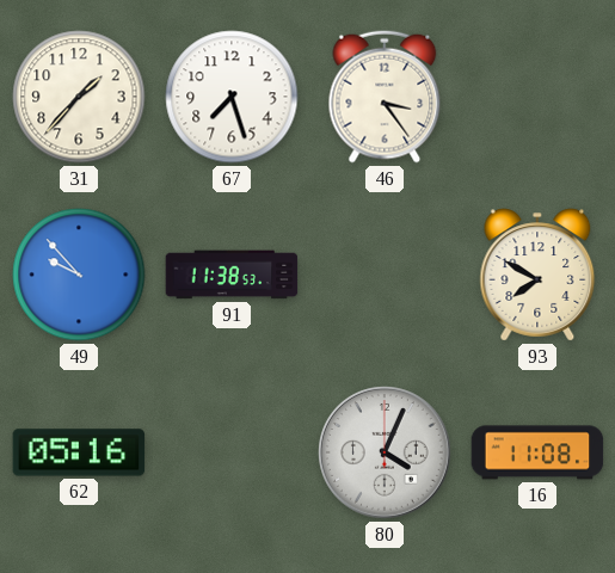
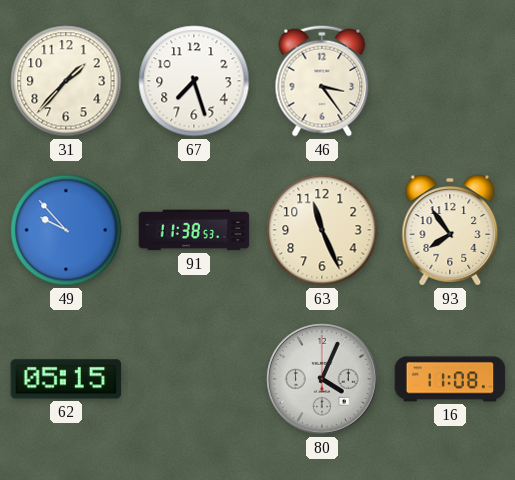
63: none -> 11:26
93: 7:50 -> 7:54
62: 05:16 -> 05:15
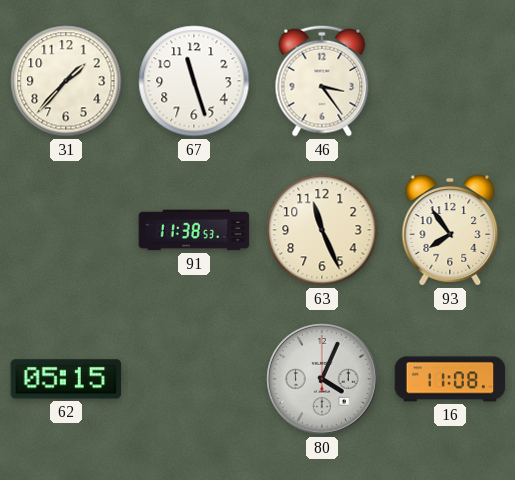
67: 7:27 -> 11:27
49: 9:53 -> none
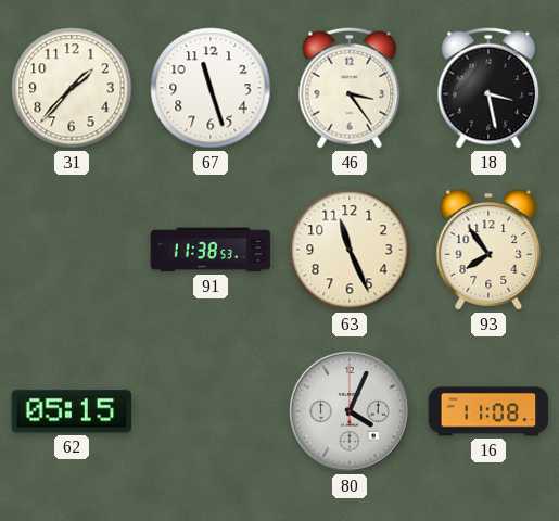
18: none -> 3:28
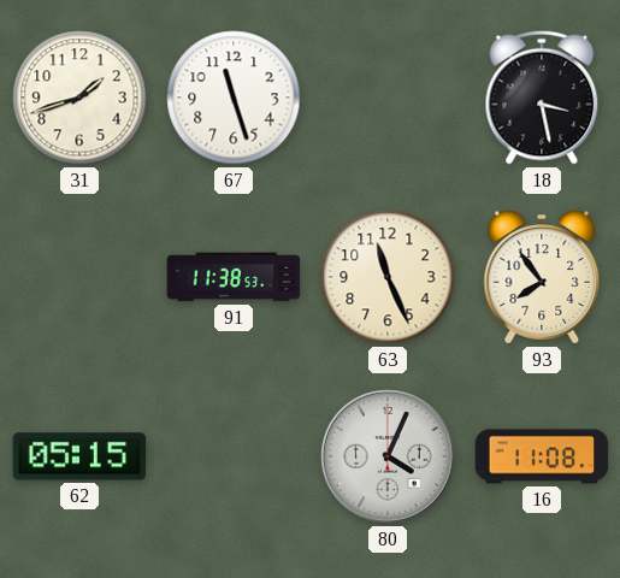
31: 1:37 -> 1:42
46: 3:24 -> none
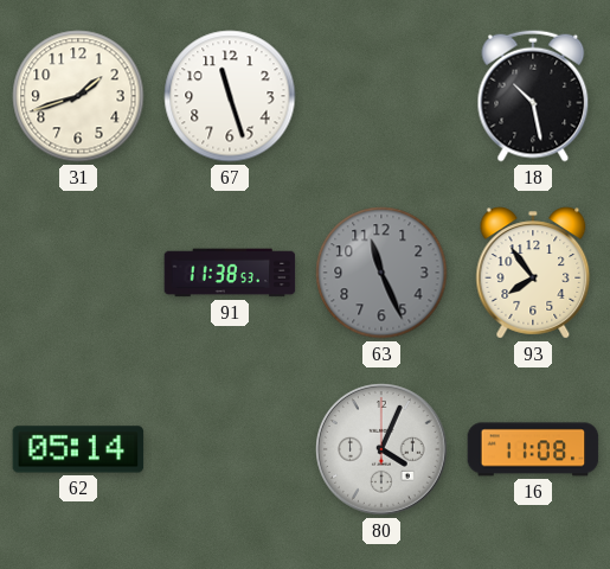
18: 3:28 -> 10:28
63 dial: cream -> grey
62: 05:15 -> 05:14
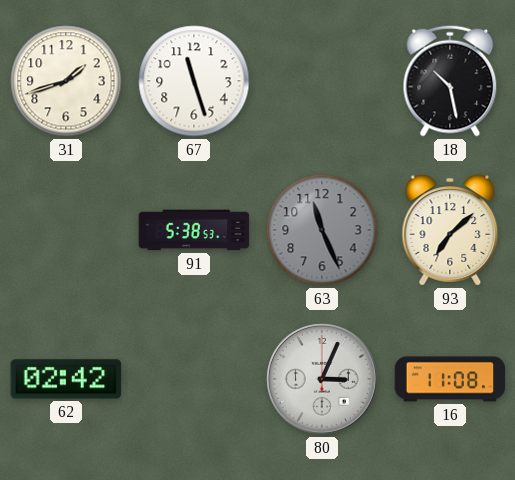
91: 11:38 -> 5:38
93: 7:54 -> 7:08
62: 05:14 -> 02:42
80: 4:04 -> 3:04
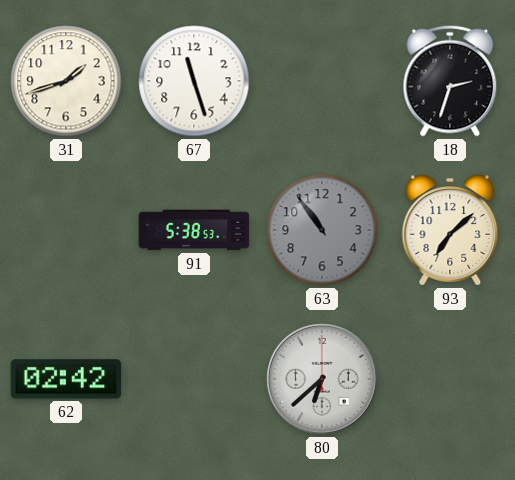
18: 10:28 -> 2:33
63: 11:26 -> 10:54
80: 3:04 -> 6:38
16: 11:08 -> none
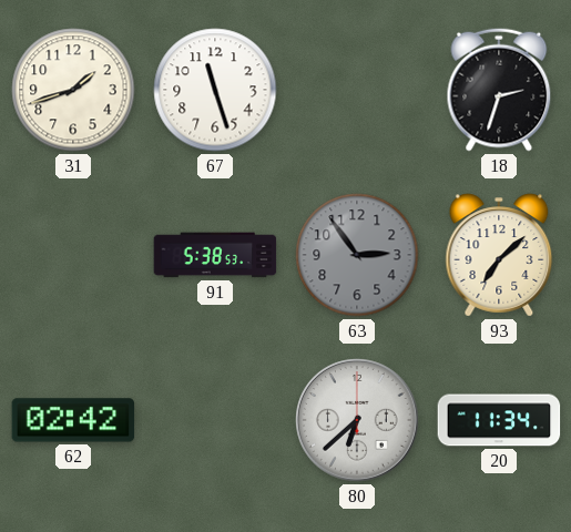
63: 10:54 -> 2:54
20: none -> 11:34
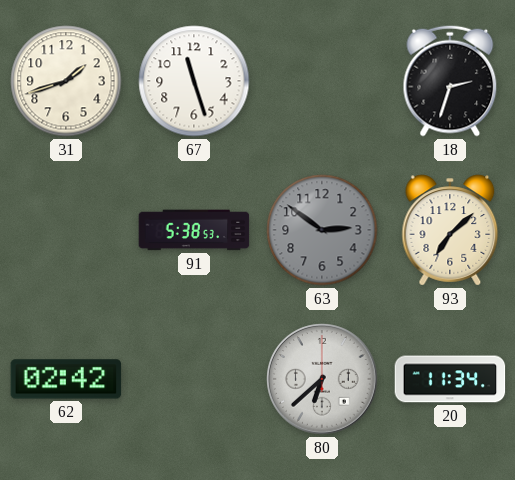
63: 2:54 -> 2:51
